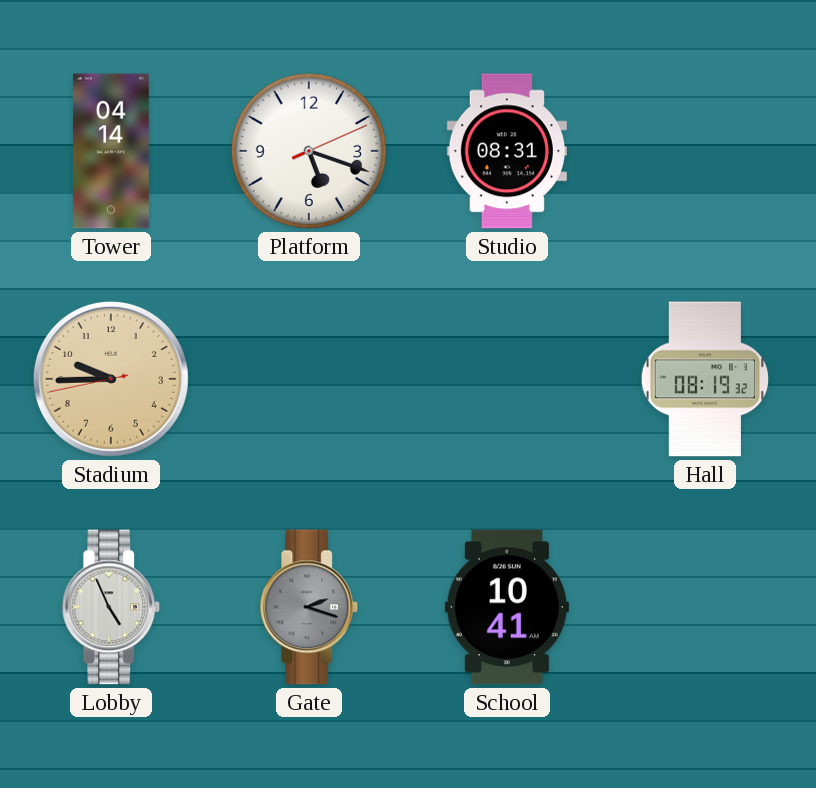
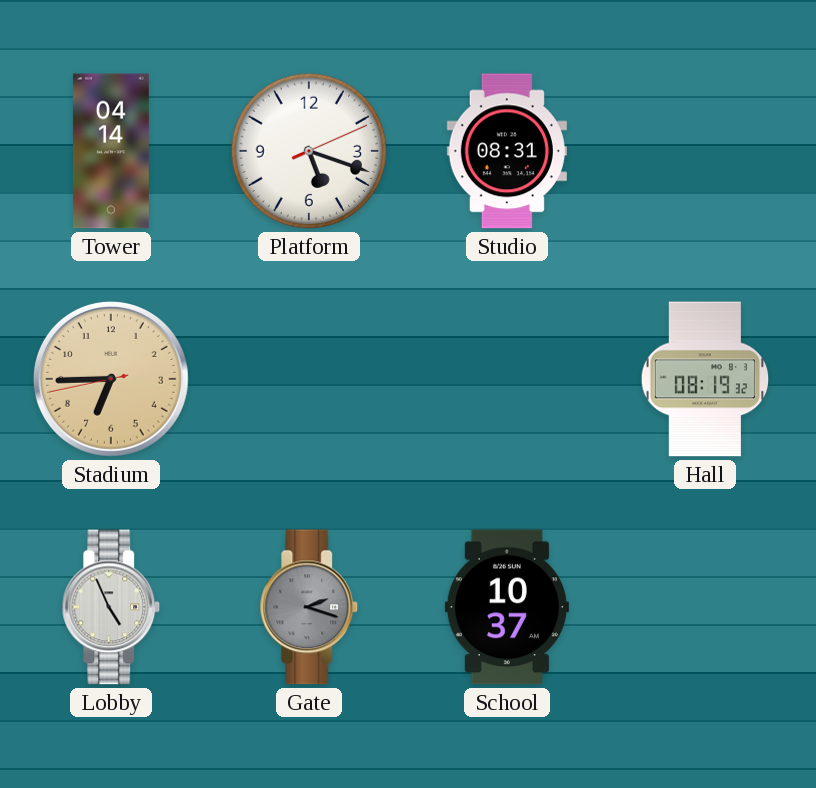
Stadium: 9:44 -> 6:44
School: 10:41 -> 10:37
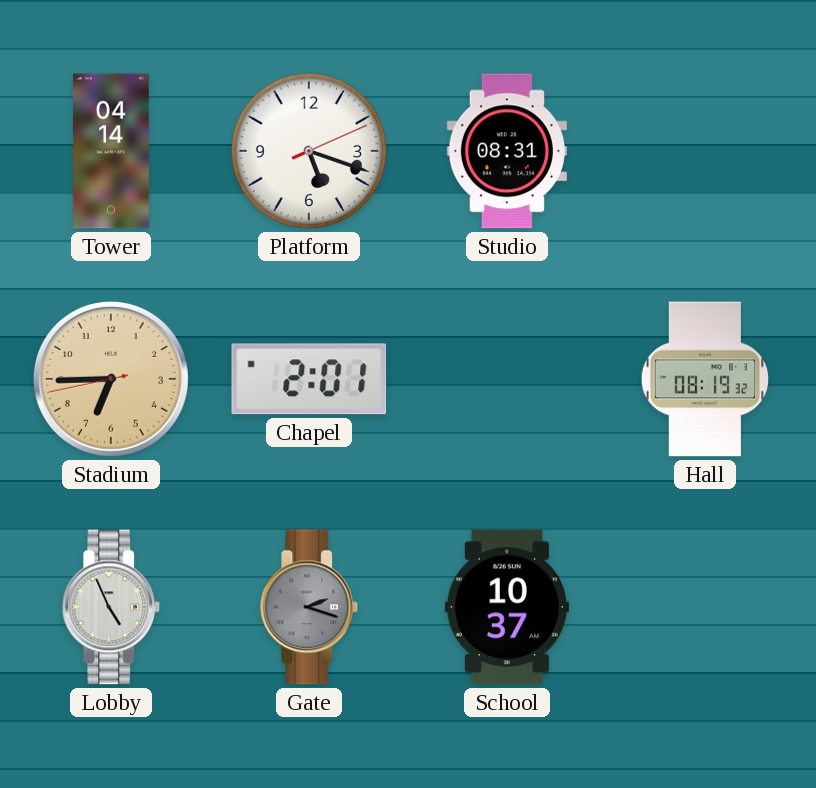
Chapel: none -> 2:01
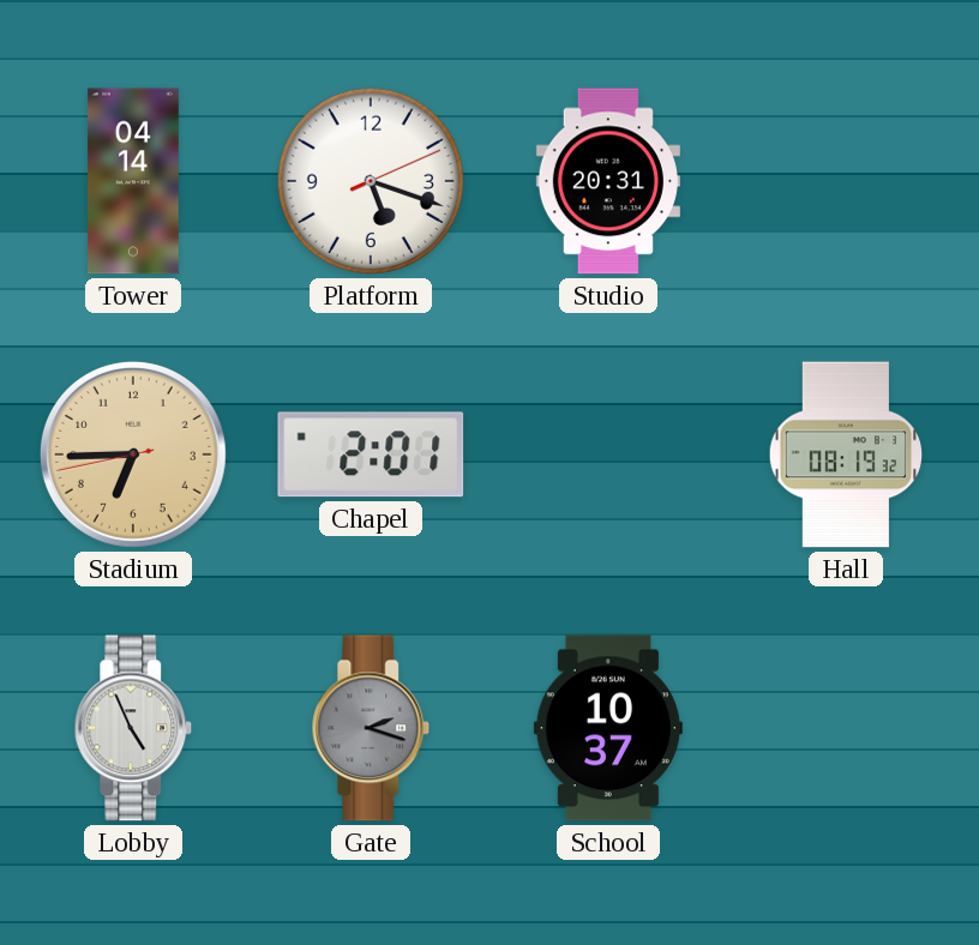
Studio: 08:31 -> 20:31
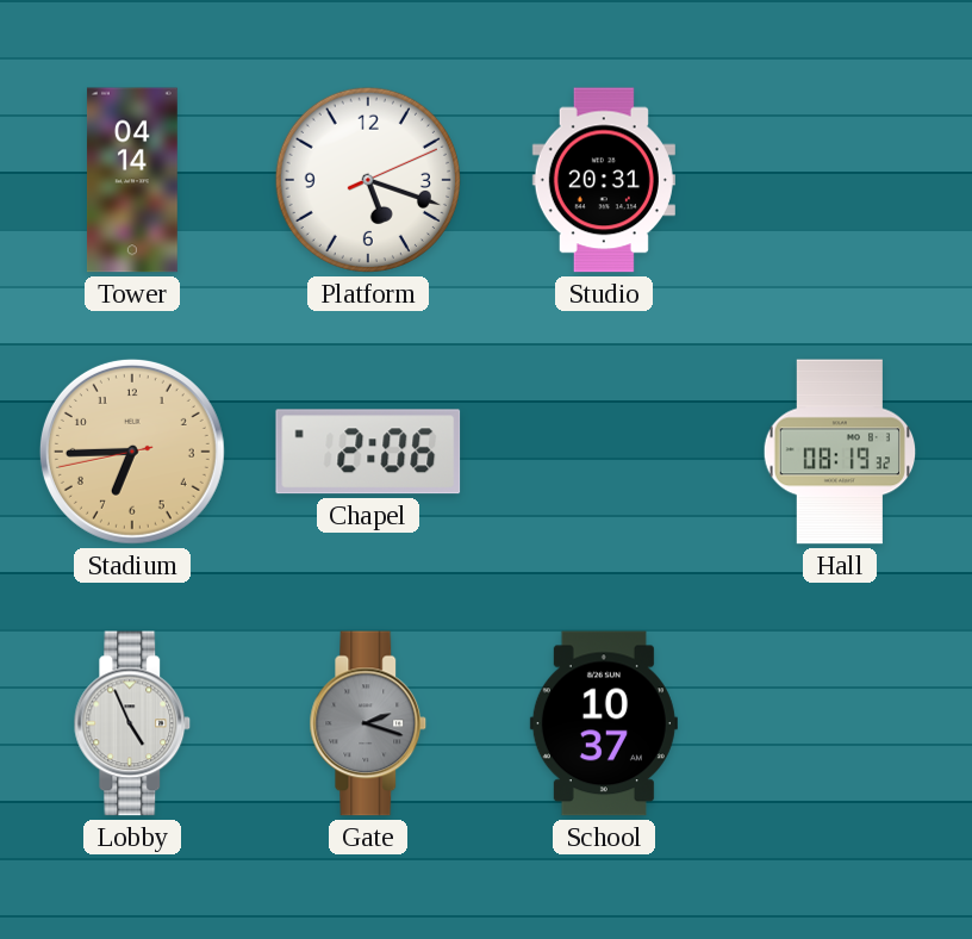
Chapel: 2:01 -> 2:06
